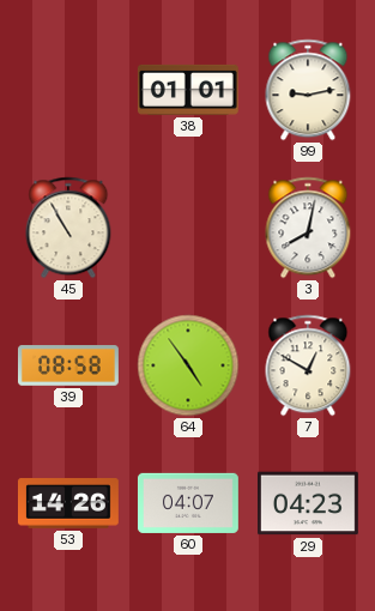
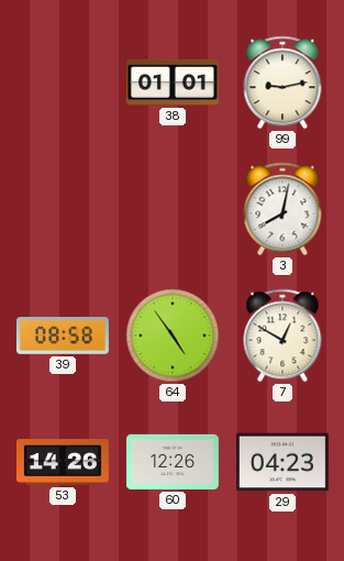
45: 10:55 -> none
60: 04:07 -> 12:26
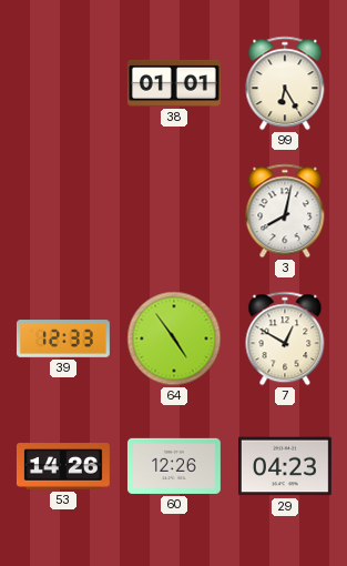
99: 9:13 -> 6:25
39: 08:58 -> 12:33
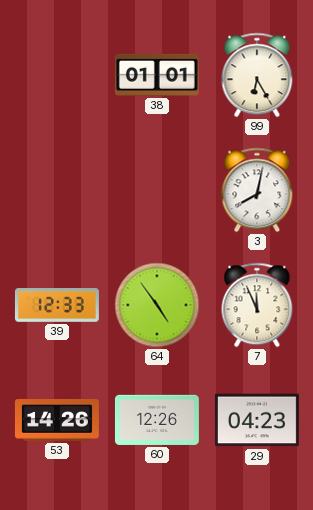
7: 12:50 -> 11:56
